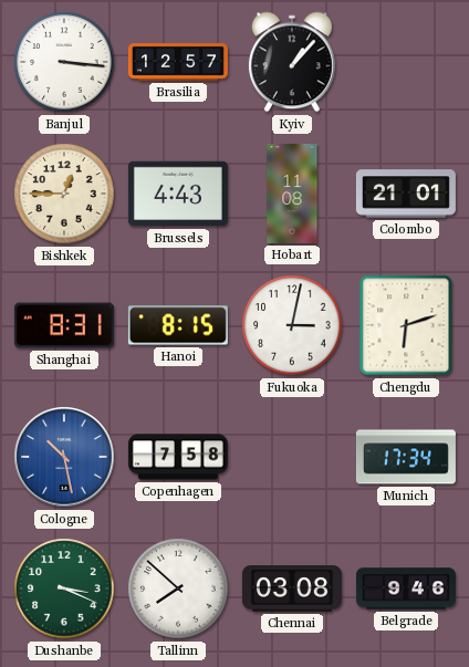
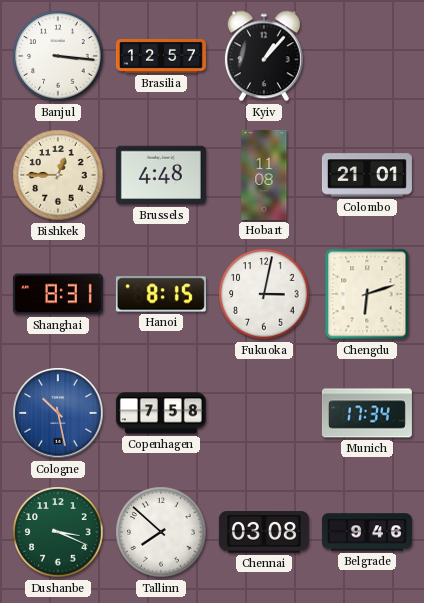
Brussels: 4:43 -> 4:48
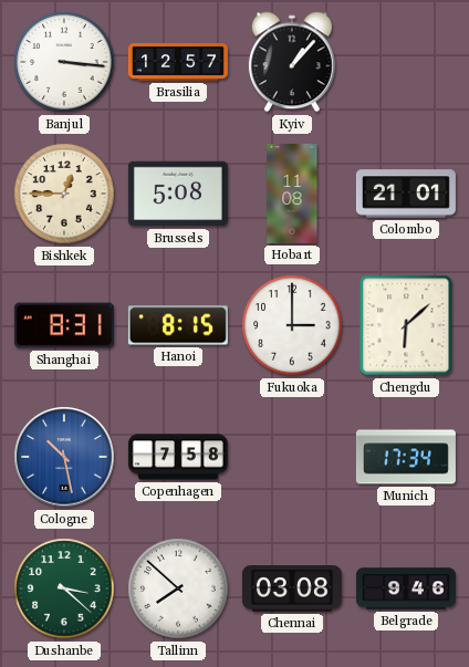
Brussels: 4:48 -> 5:08
Fukuoka: 3:02 -> 3:00
Chengdu: 6:12 -> 6:08
Dushanbe: 3:19 -> 3:22
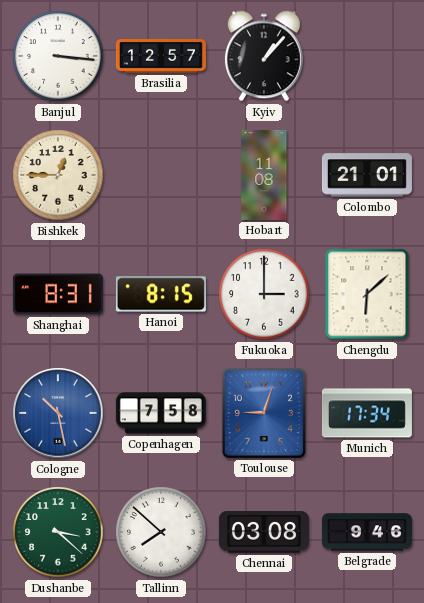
Brussels: 5:08 -> none
Toulouse: none -> 9:03
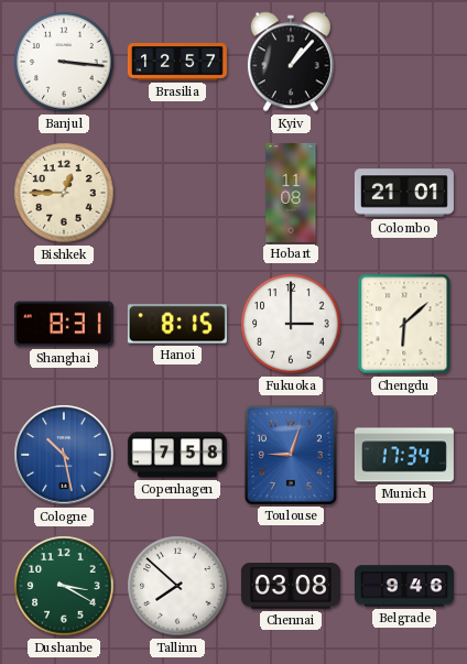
Dushanbe: 3:22 -> 3:20
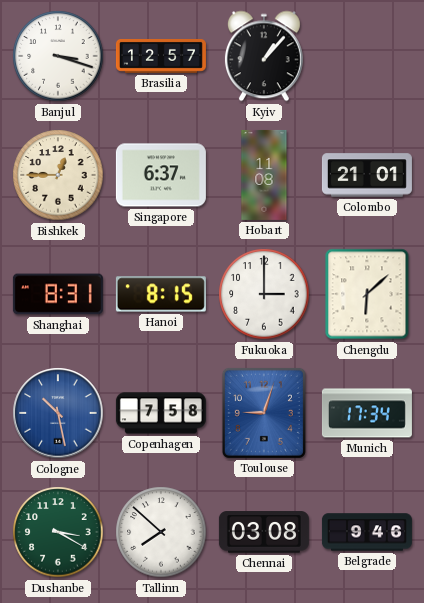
Banjul: 3:16 -> 3:18
Singapore: none -> 6:37
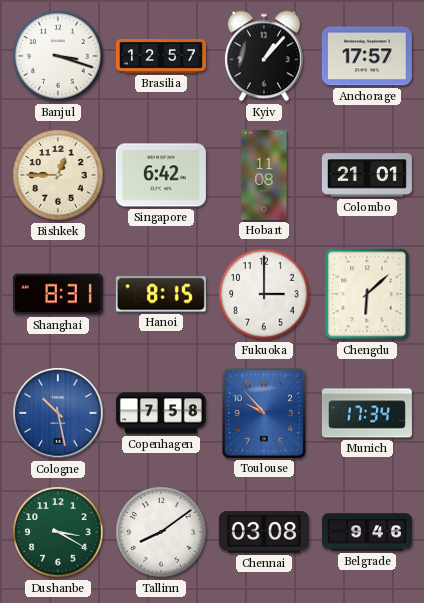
Anchorage: none -> 17:57
Singapore: 6:37 -> 6:42
Toulouse: 9:03 -> 9:53
Tallinn: 7:52 -> 8:09
